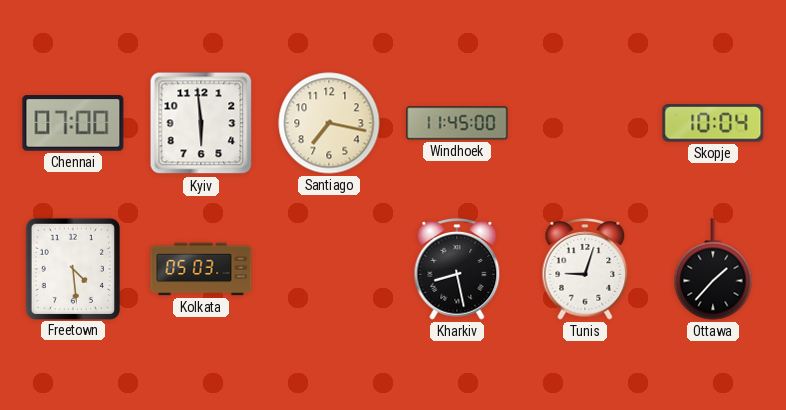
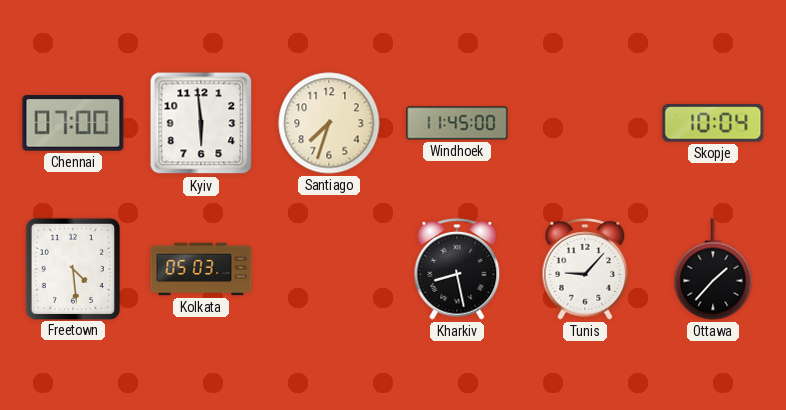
Santiago: 7:17 -> 7:33
Tunis: 9:03 -> 9:07
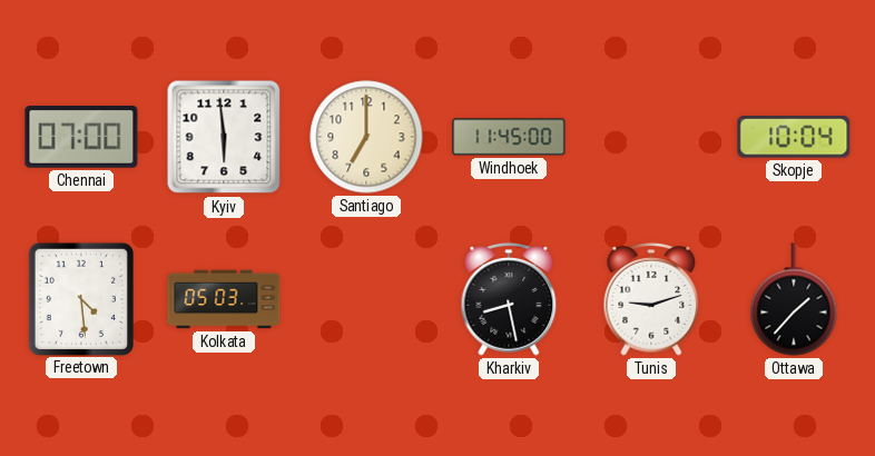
Santiago: 7:33 -> 7:00
Tunis: 9:07 -> 9:12
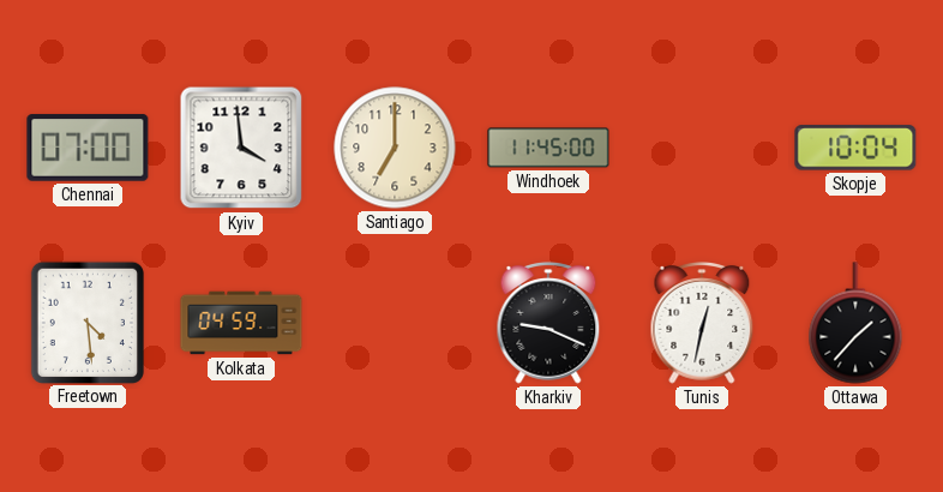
Kyiv: 5:59 -> 3:59
Kolkata: 05:03 -> 04:59
Kharkiv: 8:28 -> 9:19
Tunis: 9:12 -> 12:32
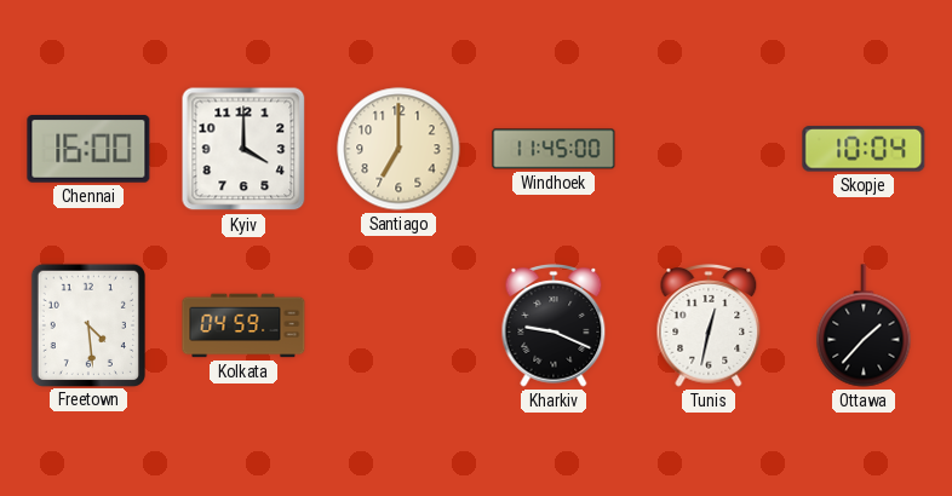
Chennai: 07:00 -> 16:00
Kyiv: 3:59 -> 4:00
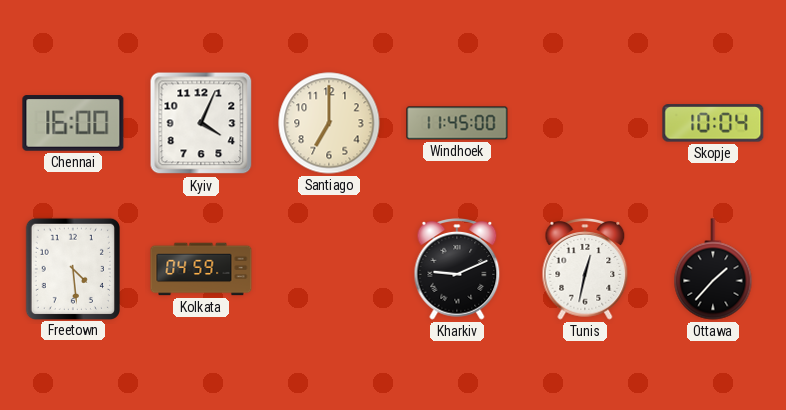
Kyiv: 4:00 -> 4:04
Kharkiv: 9:19 -> 9:11
